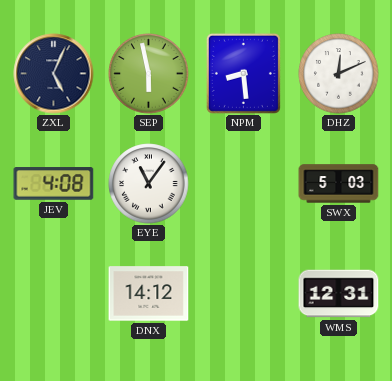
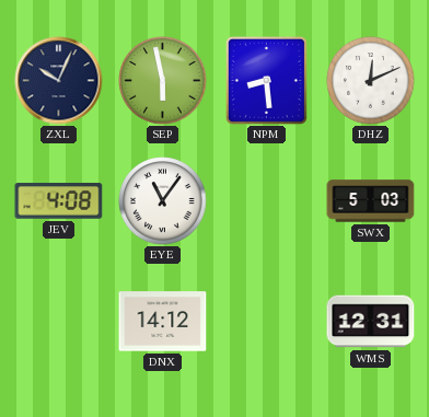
ZXL: 5:04 -> 10:04
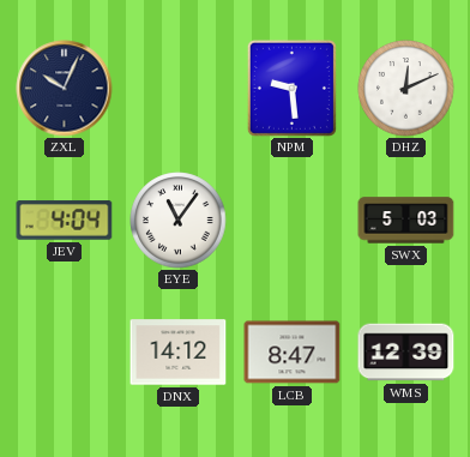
SEP: 5:58 -> none
NPM: 8:29 -> 9:29
JEV: 4:08 -> 4:04
LCB: none -> 8:47
WMS: 12:31 -> 12:39
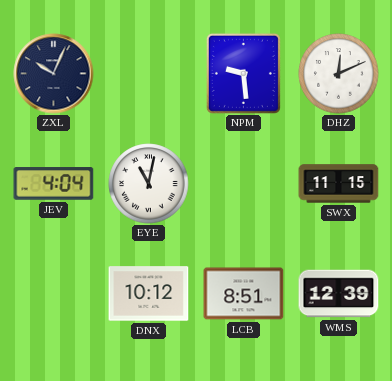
EYE: 11:06 -> 11:02
SWX: 5:03 -> 11:15
DNX: 14:12 -> 10:12
LCB: 8:47 -> 8:51
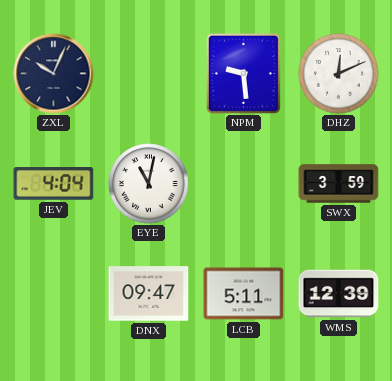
SWX: 11:15 -> 3:59
DNX: 10:12 -> 09:47
LCB: 8:51 -> 5:11
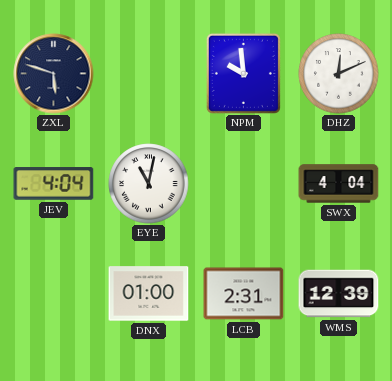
ZXL: 10:04 -> 5:48
NPM: 9:29 -> 9:59
SWX: 3:59 -> 4:04
DNX: 09:47 -> 01:00
LCB: 5:11 -> 2:31
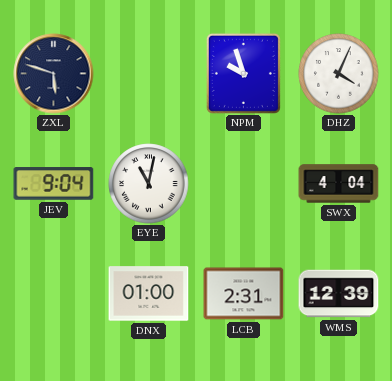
NPM: 9:59 -> 9:57
DHZ: 12:11 -> 4:04
JEV: 4:04 -> 9:04
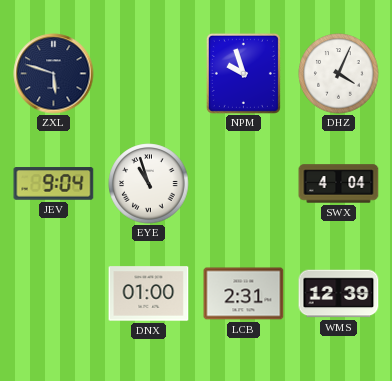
EYE: 11:02 -> 10:57
